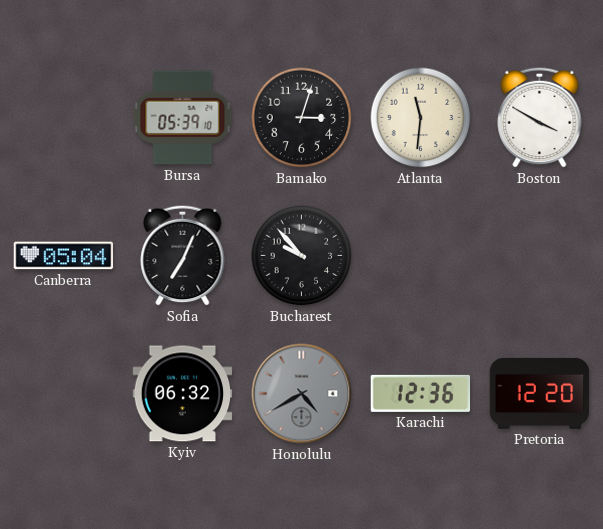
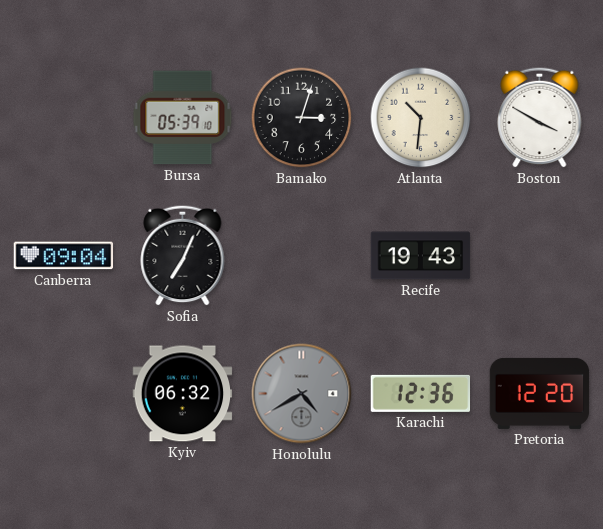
Atlanta: 11:31 -> 10:31
Canberra: 05:04 -> 09:04
Bucharest: 9:53 -> none
Recife: none -> 19:43
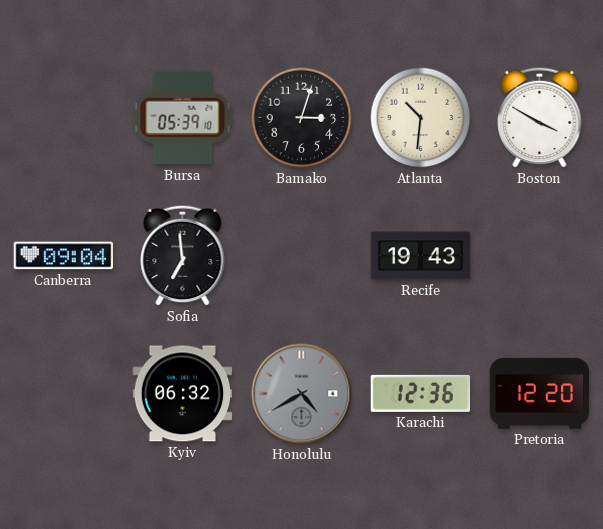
Sofia: 7:04 -> 6:59
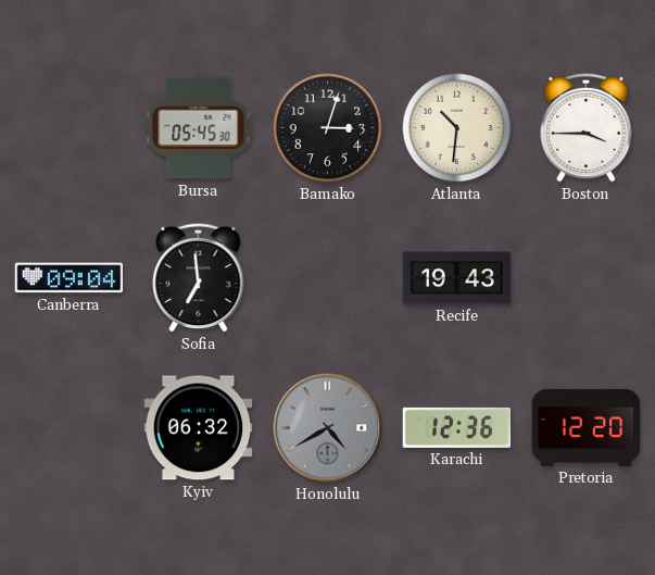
Bursa: 05:39 -> 05:45
Boston: 3:50 -> 3:45
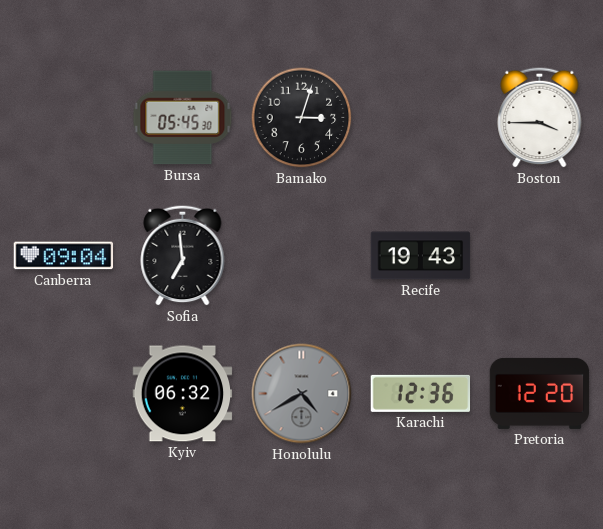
Atlanta: 10:31 -> none
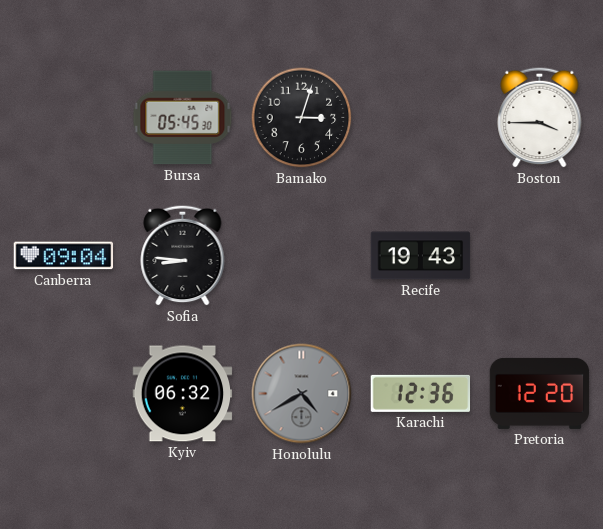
Sofia: 6:59 -> 8:46
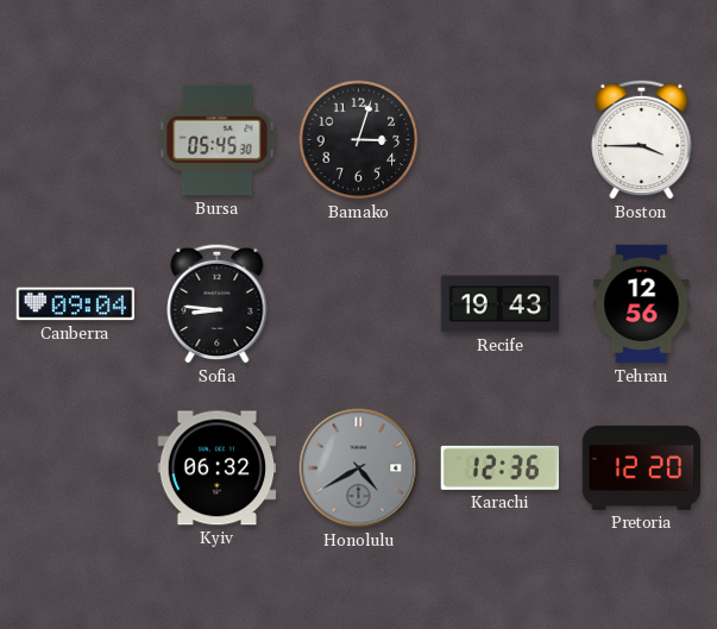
Tehran: none -> 12:56
